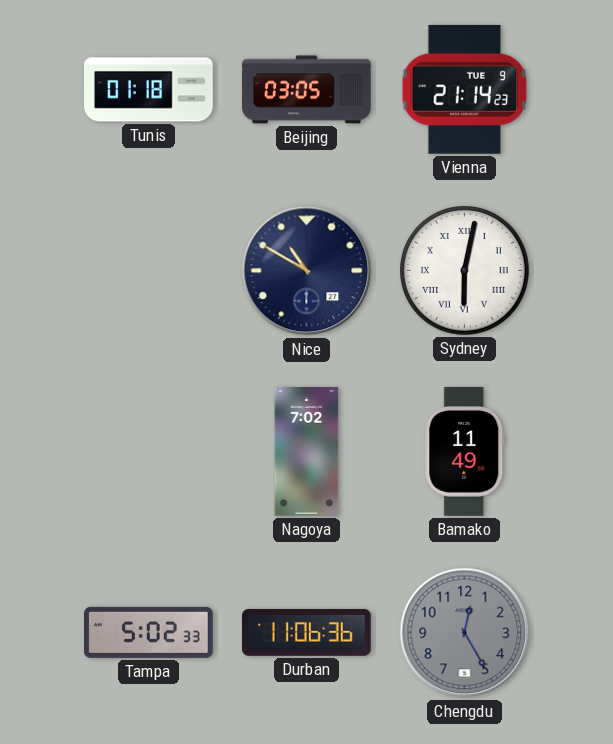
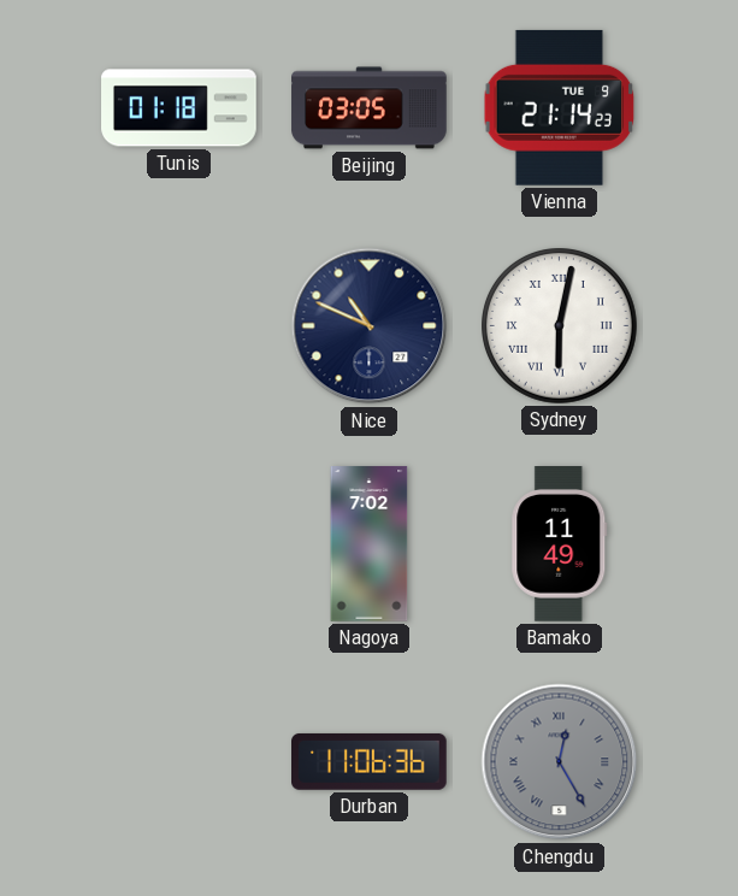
Nice: 10:50 -> 10:49
Tampa: 5:02 -> none
Chengdu numerals: Arabic -> Roman
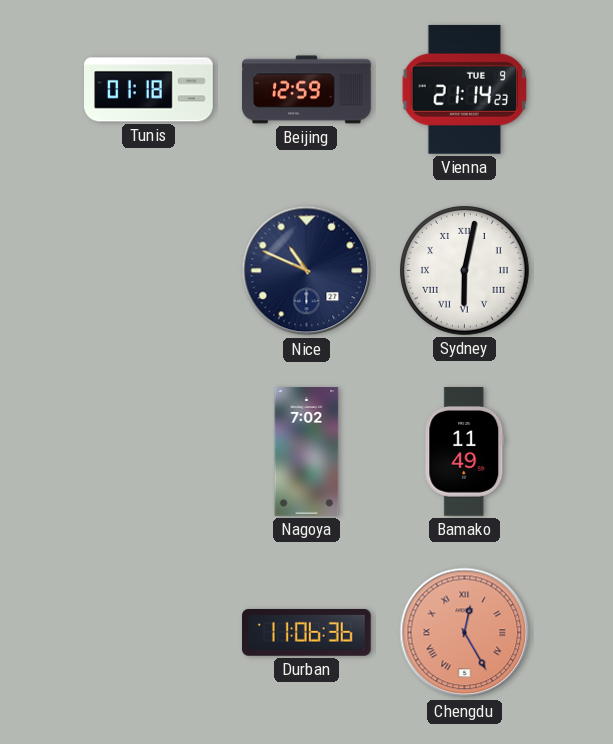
Beijing: 03:05 -> 12:59
Chengdu dial: grey -> salmon
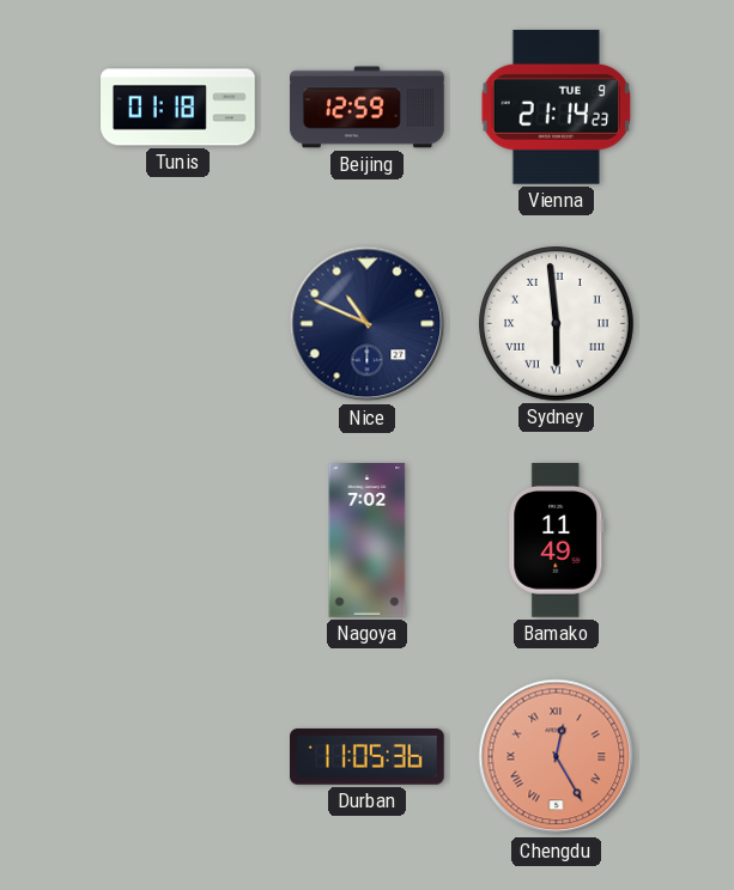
Sydney: 6:02 -> 5:59
Durban: 11:06 -> 11:05
